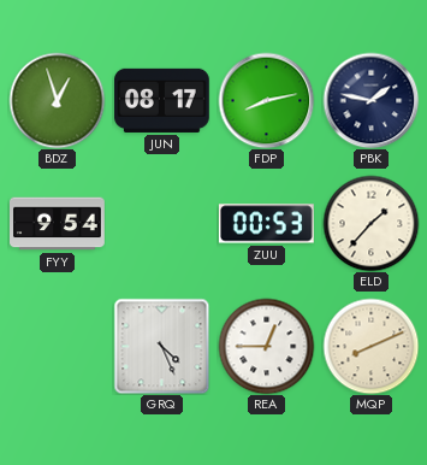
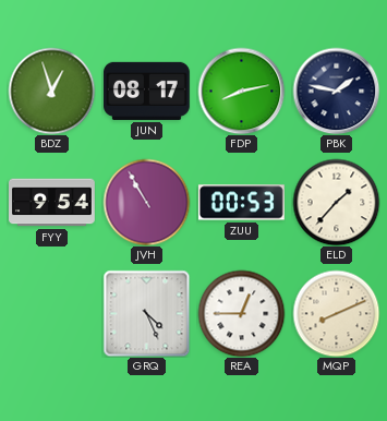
JVH: none -> 10:55
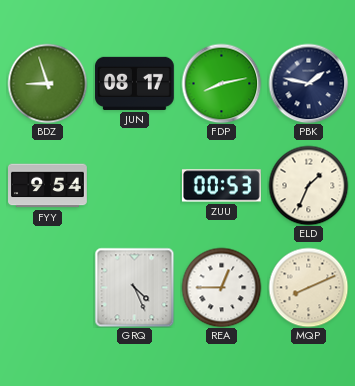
BDZ: 12:57 -> 8:57
JVH: 10:55 -> none
ELD: 1:37 -> 1:34
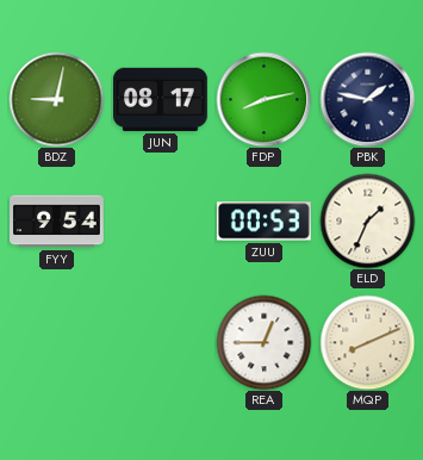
BDZ: 8:57 -> 9:02
GRQ: 4:26 -> none
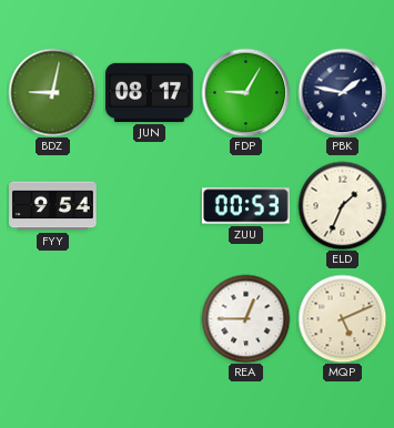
FDP: 8:13 -> 9:05
MQP: 8:11 -> 5:11
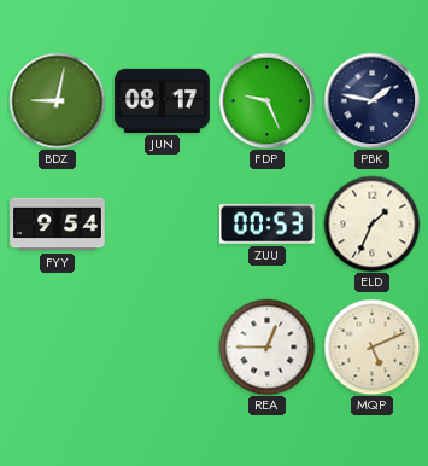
FDP: 9:05 -> 9:26
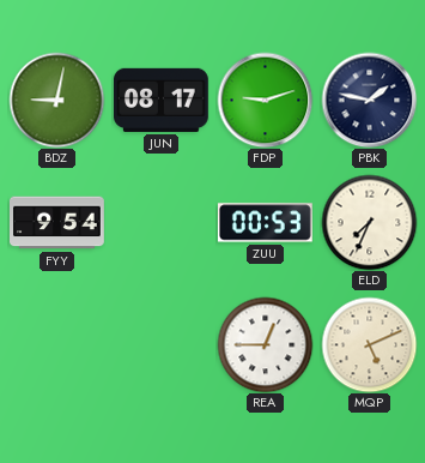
FDP: 9:26 -> 9:12
ELD: 1:34 -> 7:34
